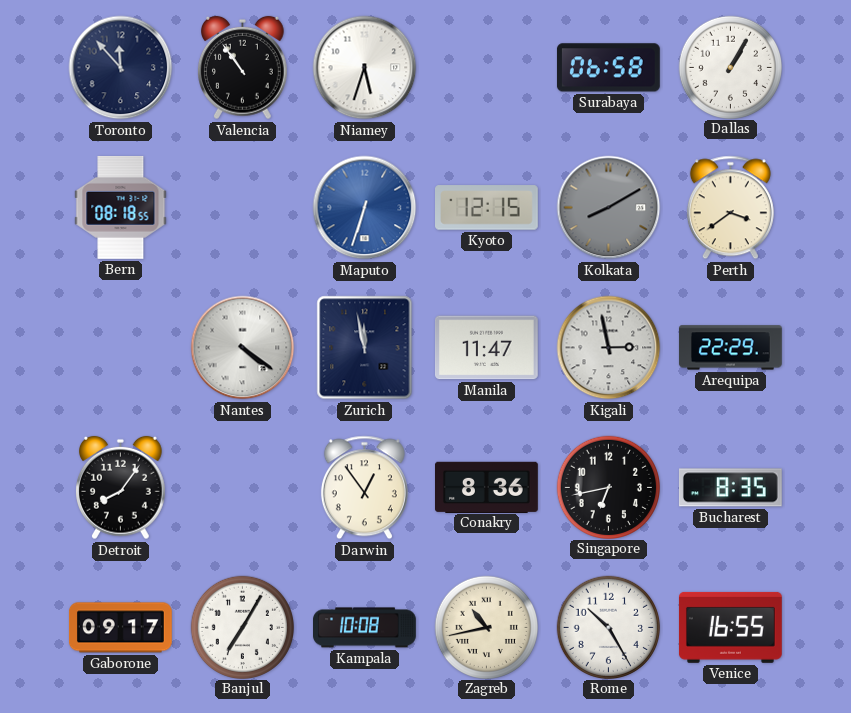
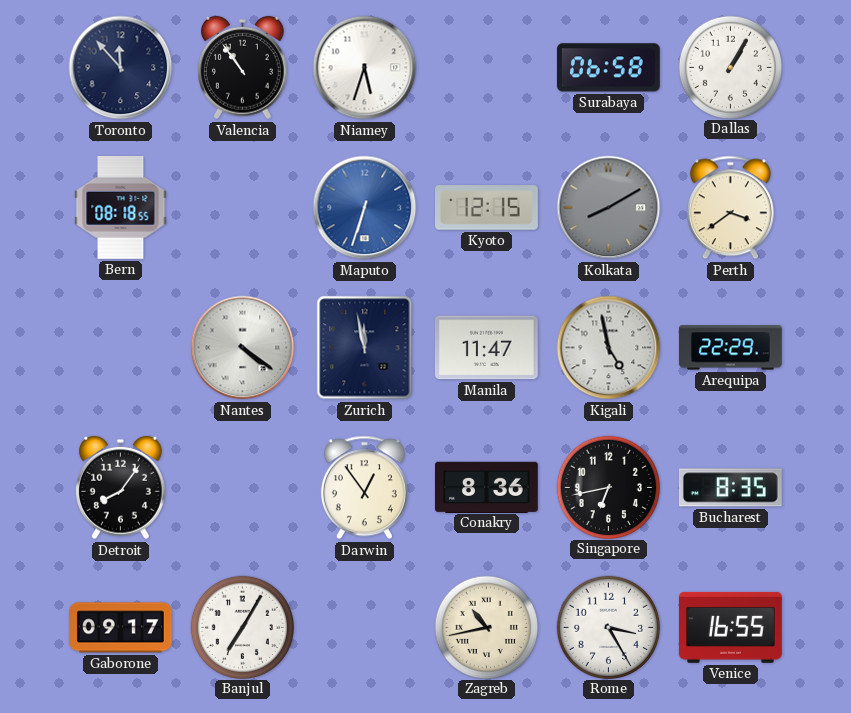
Kigali: 2:58 -> 4:58
Kampala: 10:08 -> none
Rome: 10:25 -> 3:25
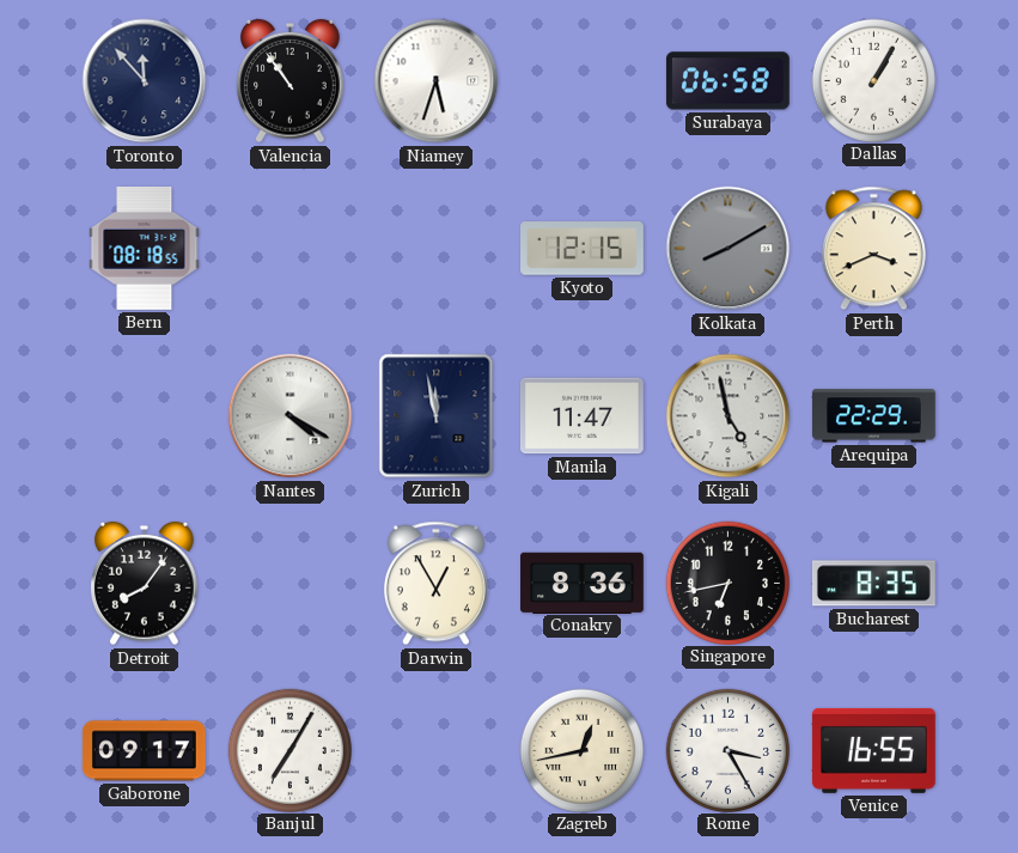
Maputo: 6:33 -> none
Perth: 3:39 -> 3:41
Nantes: 4:21 -> 4:20
Darwin: 12:54 -> 12:55
Zagreb: 10:43 -> 12:43
